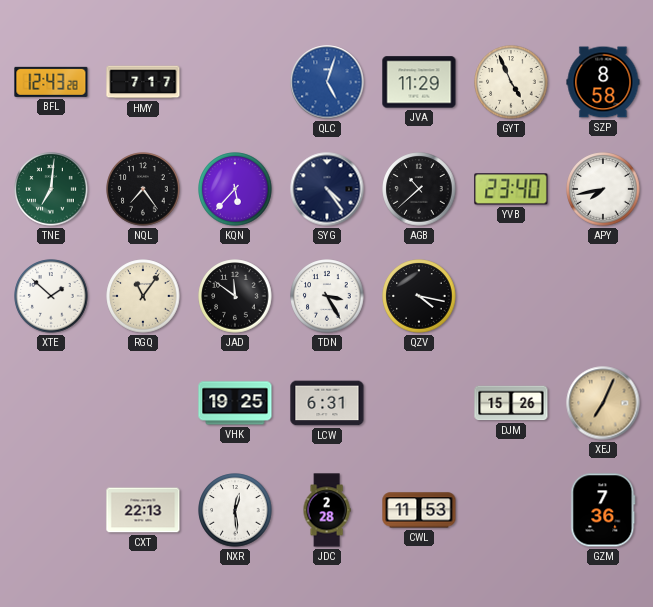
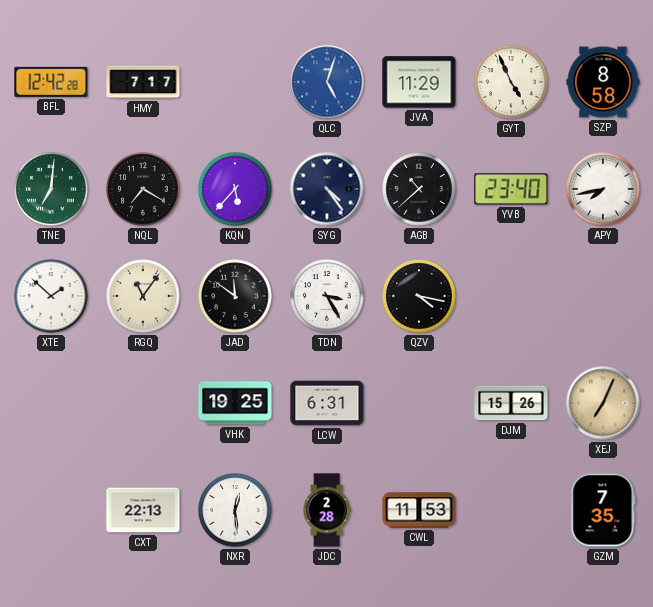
BFL: 12:43 -> 12:42
NQL: 7:24 -> 7:20
GZM: 7:36 -> 7:35
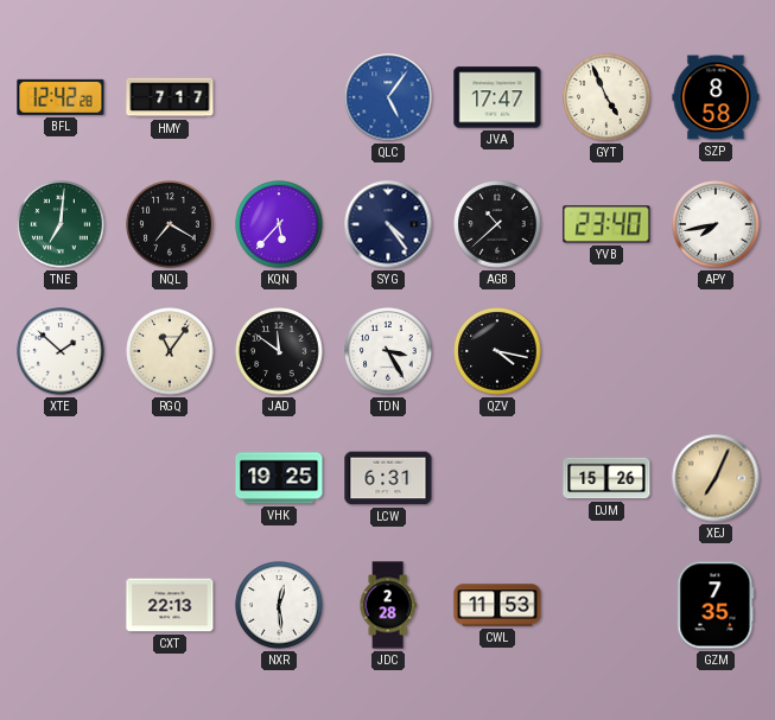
QLC: 5:03 -> 5:06
JVA: 11:29 -> 17:47
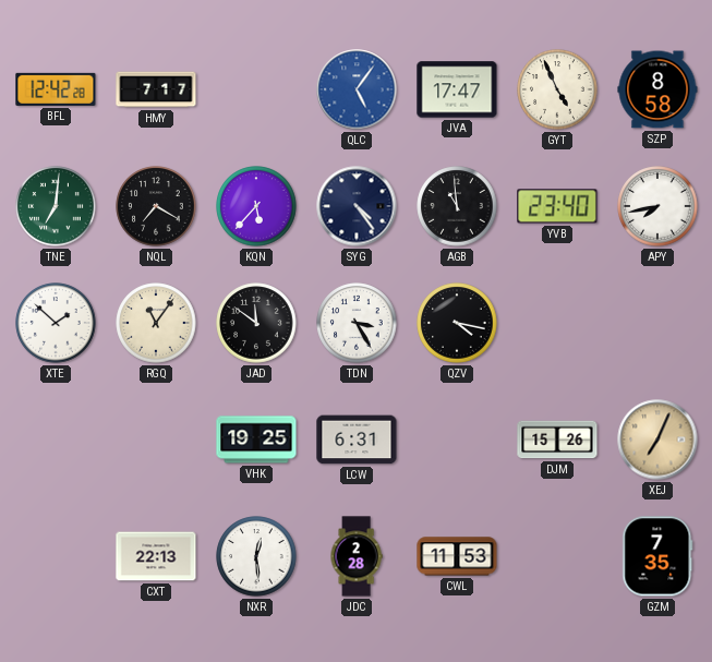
AGB: 10:38 -> 10:59
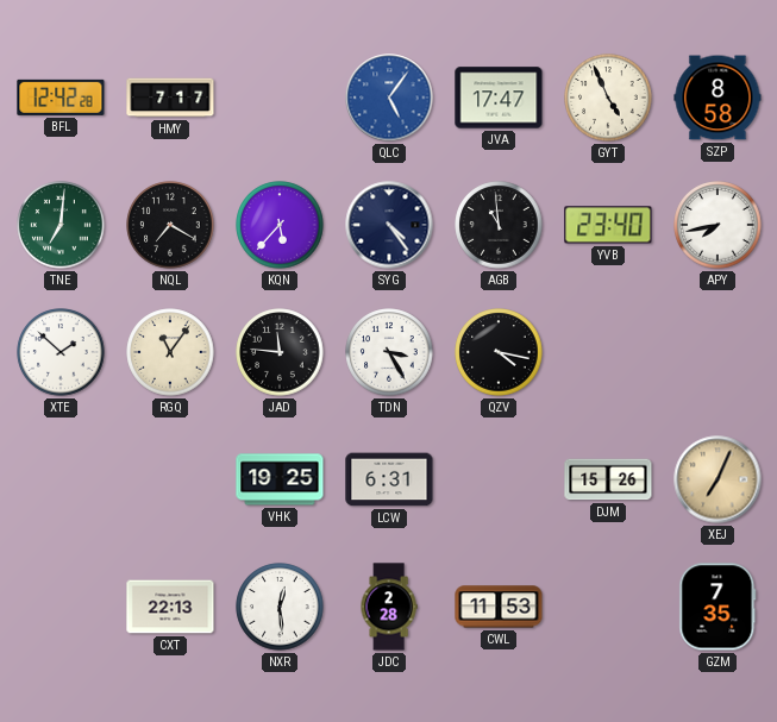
JAD: 11:51 -> 11:46
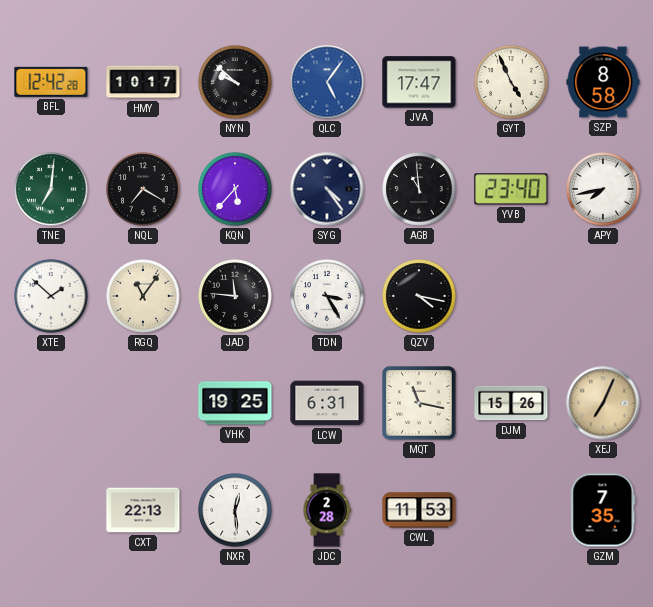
HMY: 7:17 -> 10:17
NYN: none -> 9:52
MQT: none -> 11:17
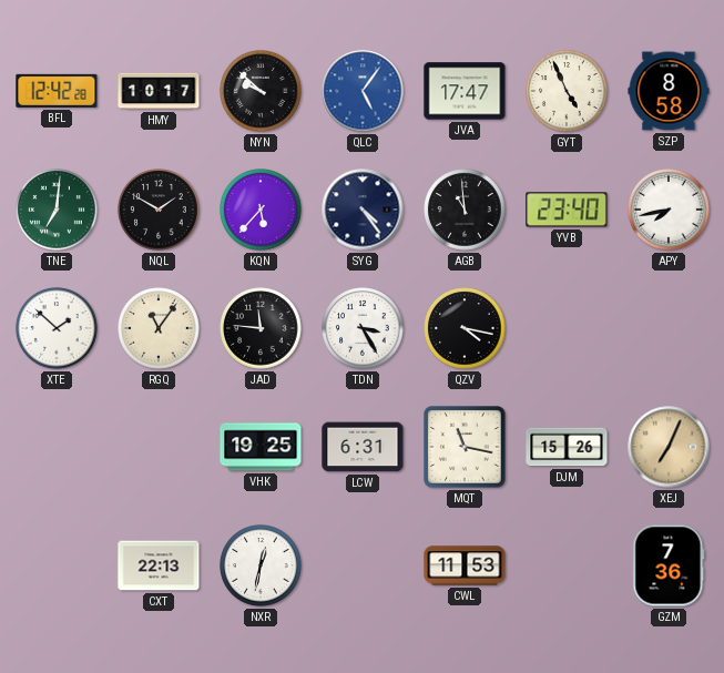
NQL: 7:20 -> 1:50
NXR: 12:29 -> 12:32
JDC: 2:28 -> none
GZM: 7:35 -> 7:36
